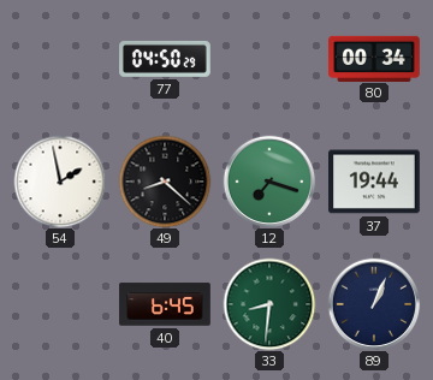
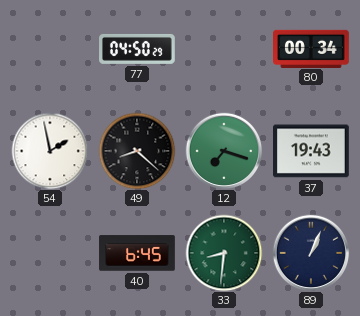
37: 19:44 -> 19:43
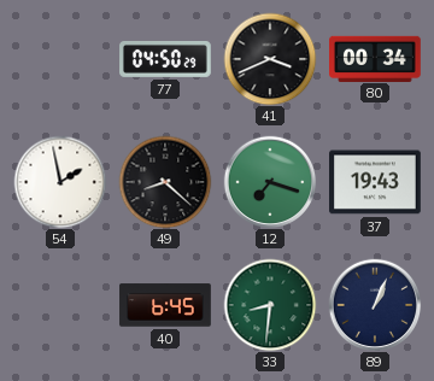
41: none -> 3:41
